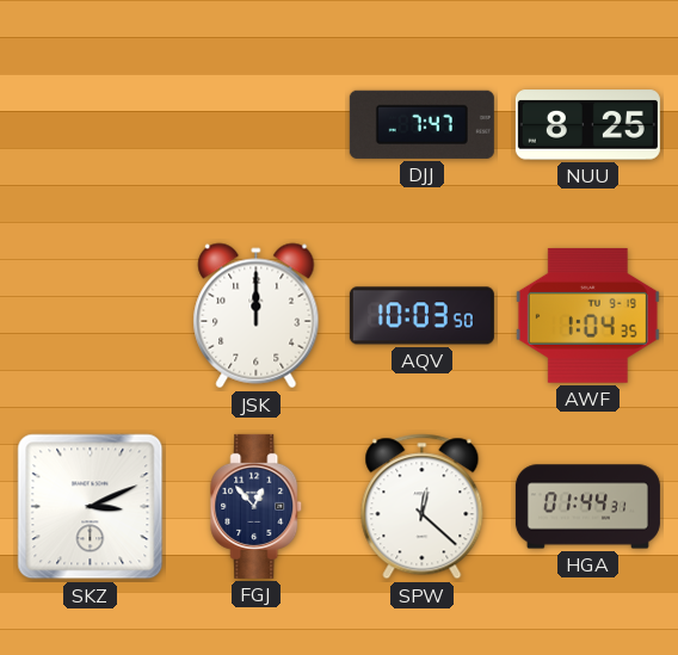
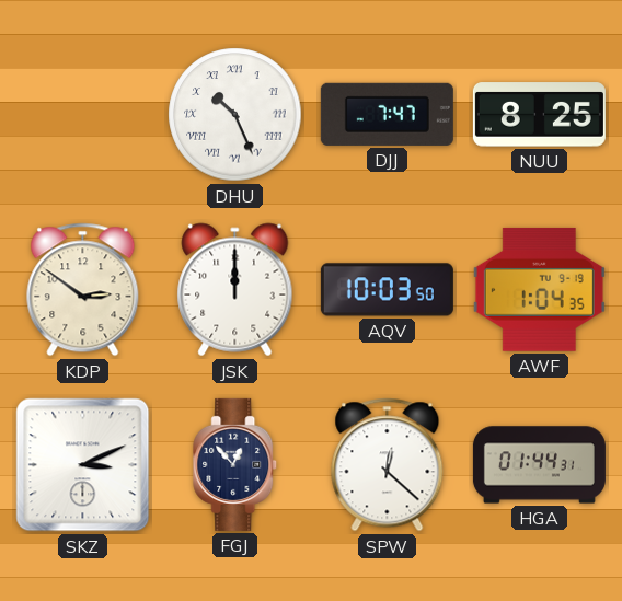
DHU: none -> 10:26
KDP: none -> 2:51
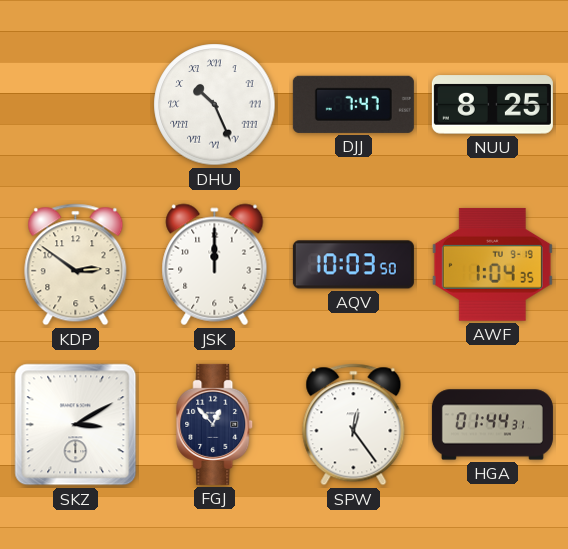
SKZ: 3:11 -> 3:10
SPW: 12:22 -> 12:24
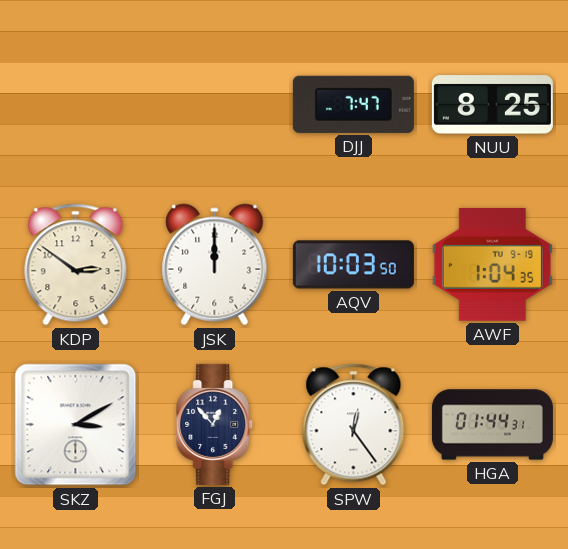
DHU: 10:26 -> none
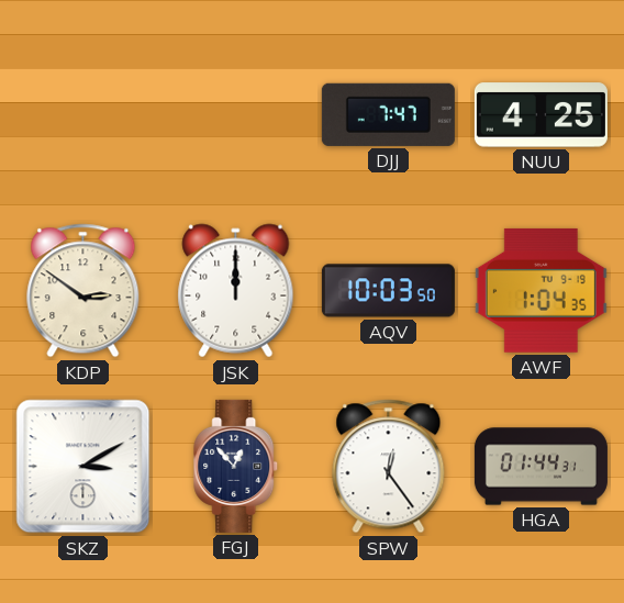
NUU: 8:25 -> 4:25
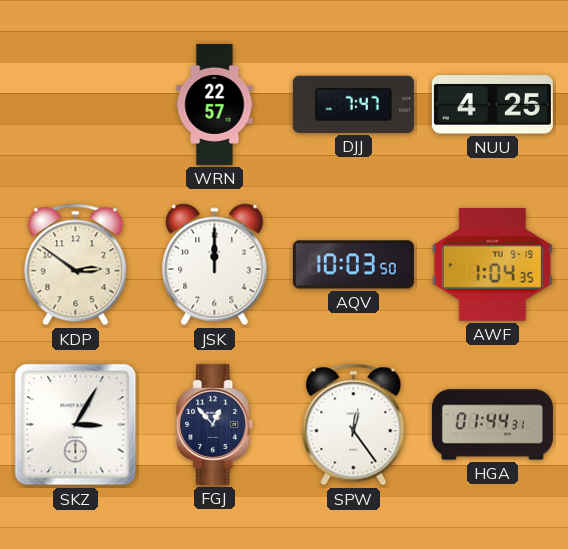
WRN: none -> 22:57
SKZ: 3:10 -> 3:05
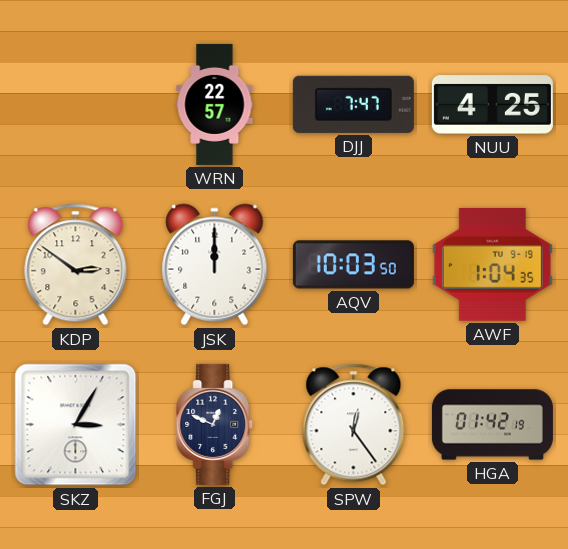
FGJ: 12:53 -> 12:49
HGA: 01:44 -> 01:42
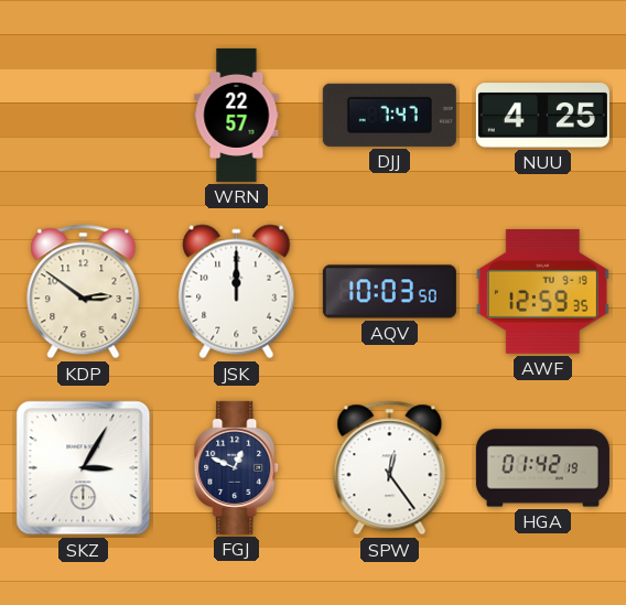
AWF: 1:04 -> 12:59
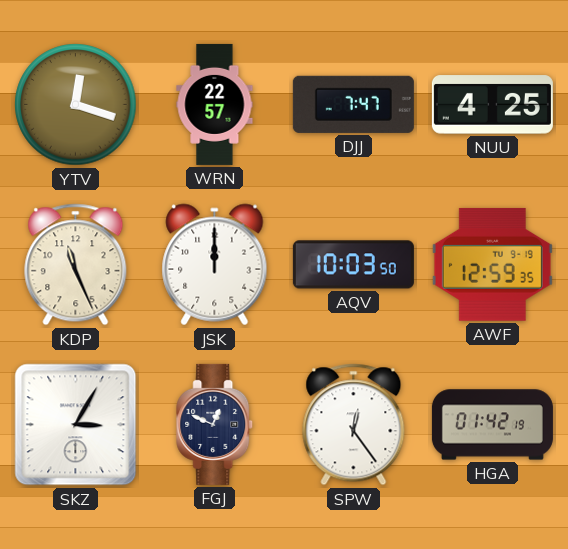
YTV: none -> 12:18
KDP: 2:51 -> 11:26
